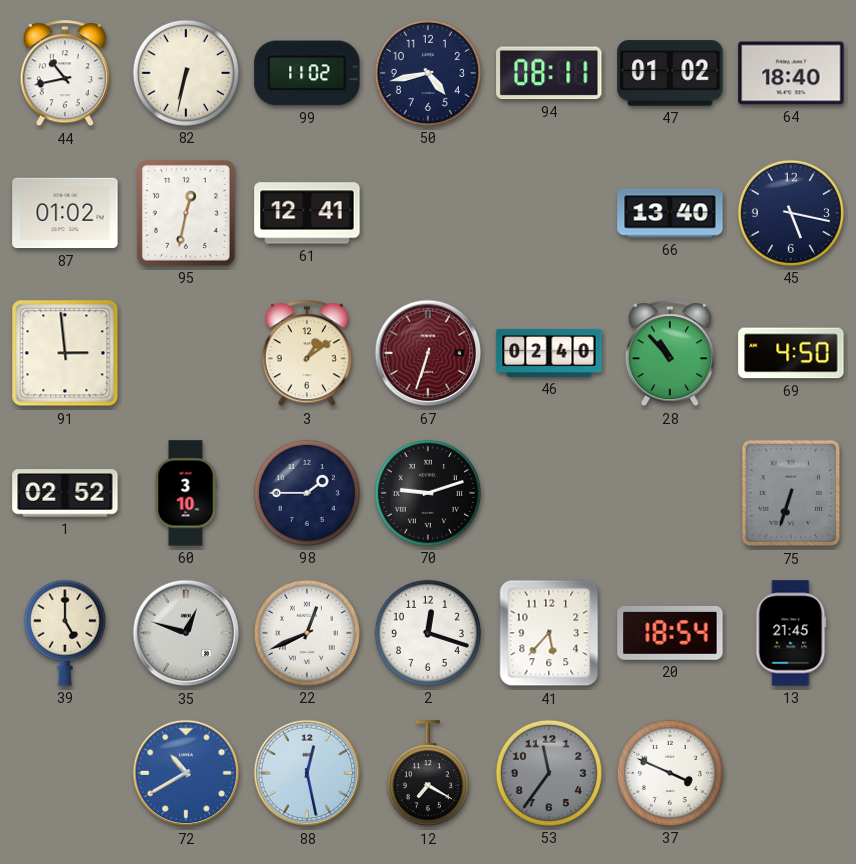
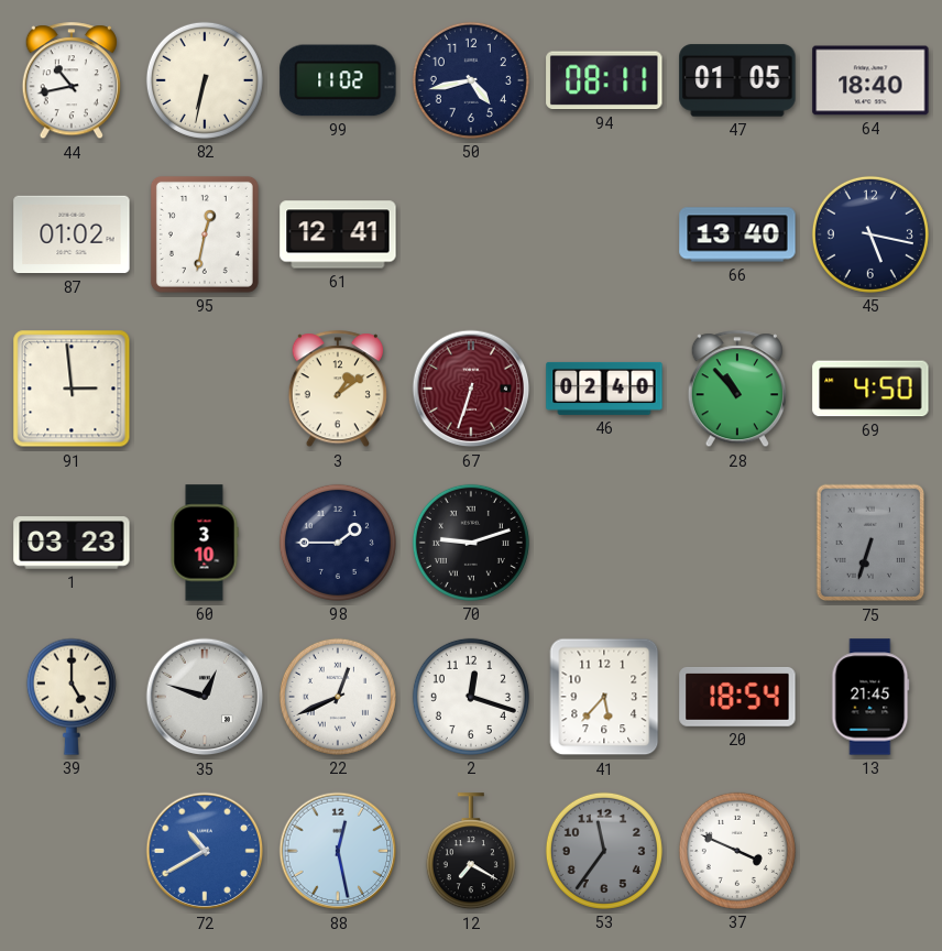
47: 01:02 -> 01:05
1: 02:52 -> 03:23
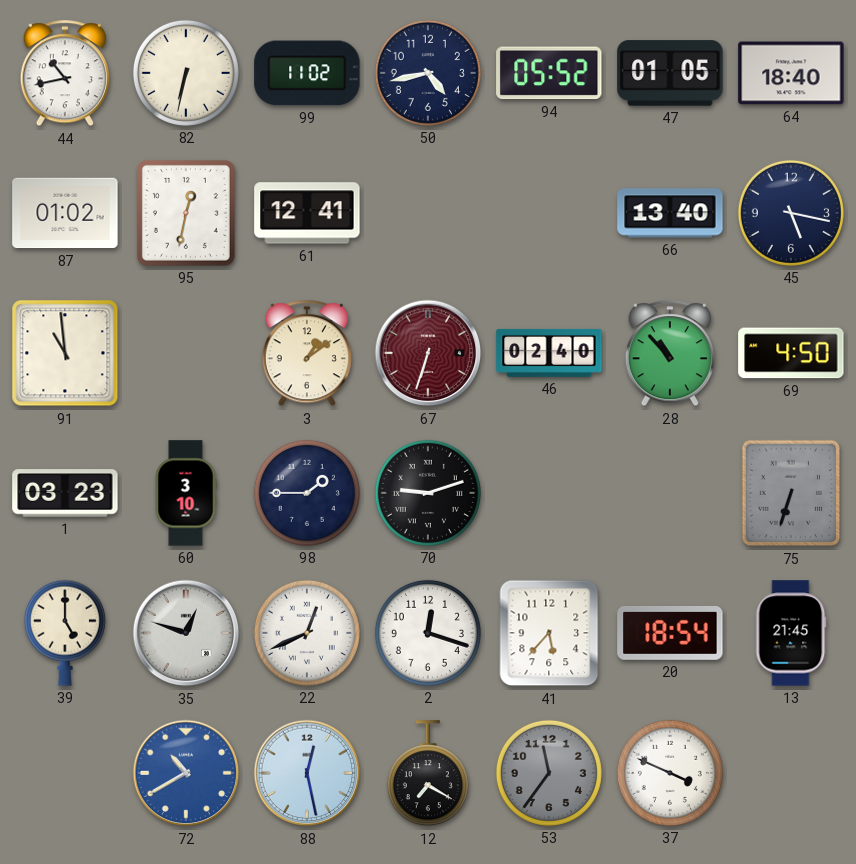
94: 08:11 -> 05:52
91: 2:59 -> 10:59
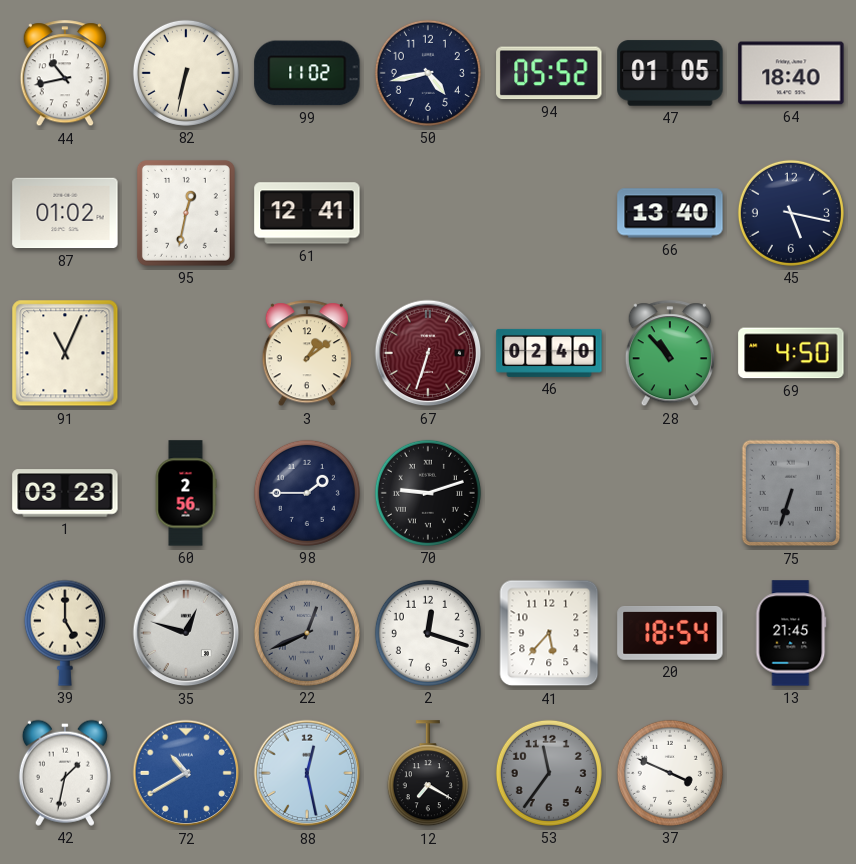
91: 10:59 -> 11:04
60: 3:10 -> 2:56
22 dial: white -> grey
42: none -> 1:32
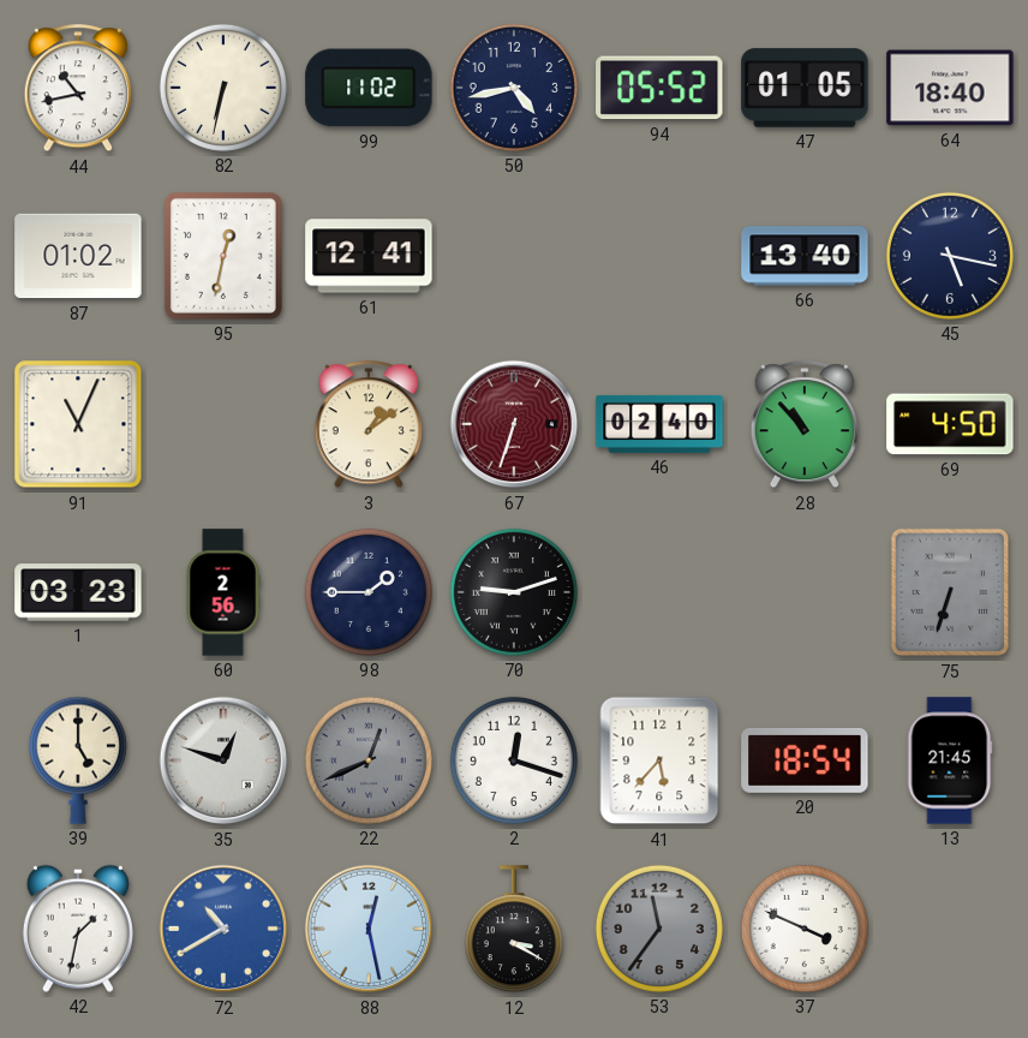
12: 7:20 -> 3:20
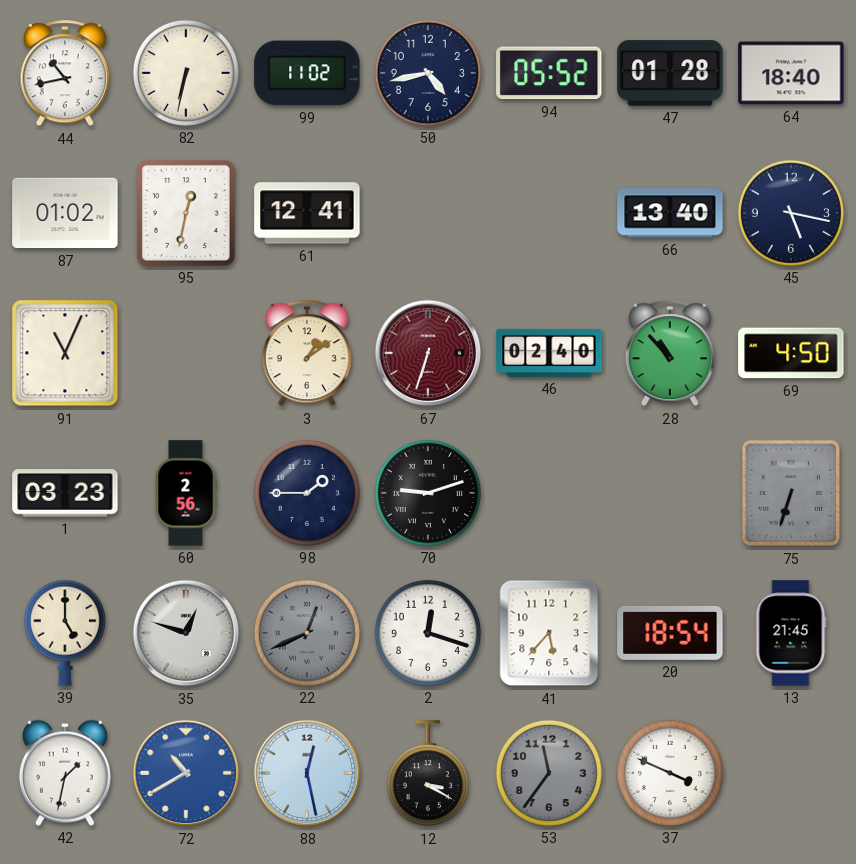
47: 01:05 -> 01:28
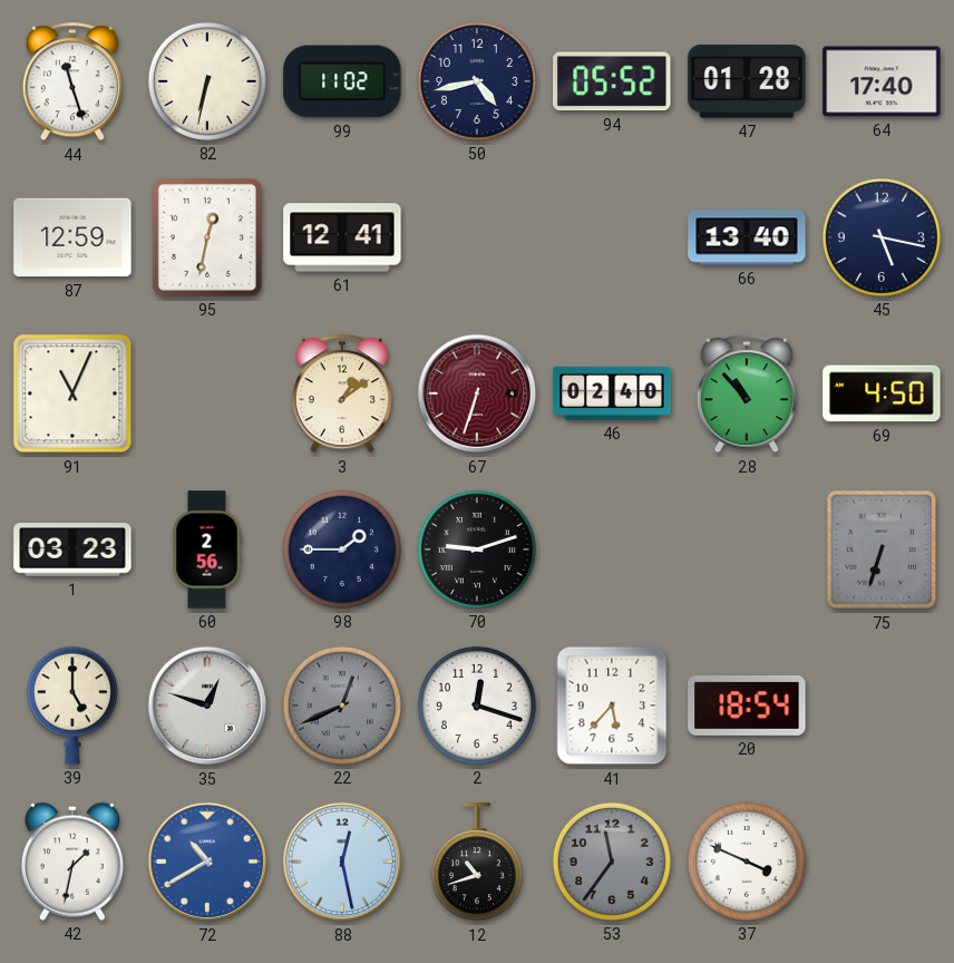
44: 10:43 -> 11:27
64: 18:40 -> 17:40
87: 01:02 -> 12:59
13: 21:45 -> none
12: 3:20 -> 10:42
